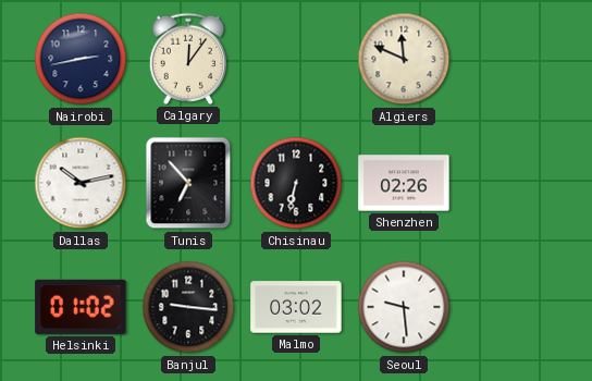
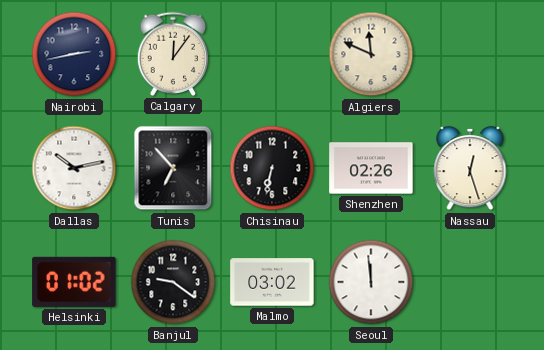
Nassau: none -> 12:27
Banjul: 9:16 -> 9:21
Seoul: 9:29 -> 11:59
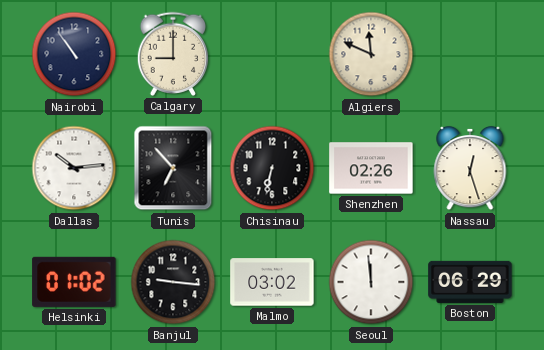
Nairobi: 2:43 -> 10:54
Calgary: 12:06 -> 9:00
Dallas: 10:13 -> 10:14
Banjul: 9:21 -> 9:16
Boston: none -> 06:29
